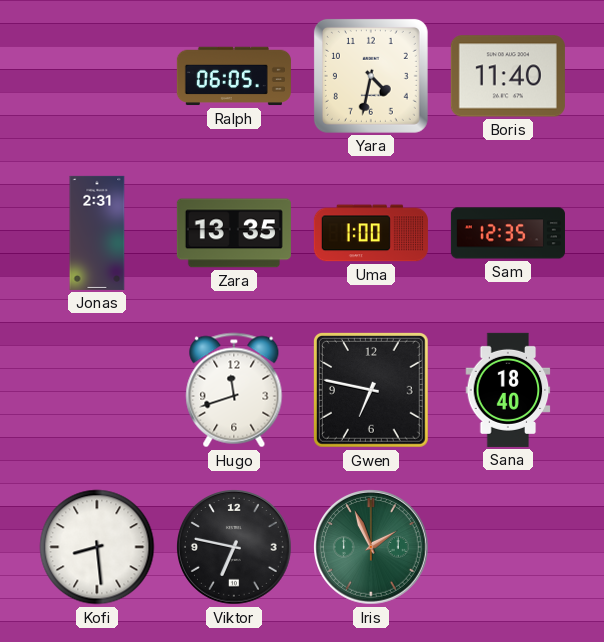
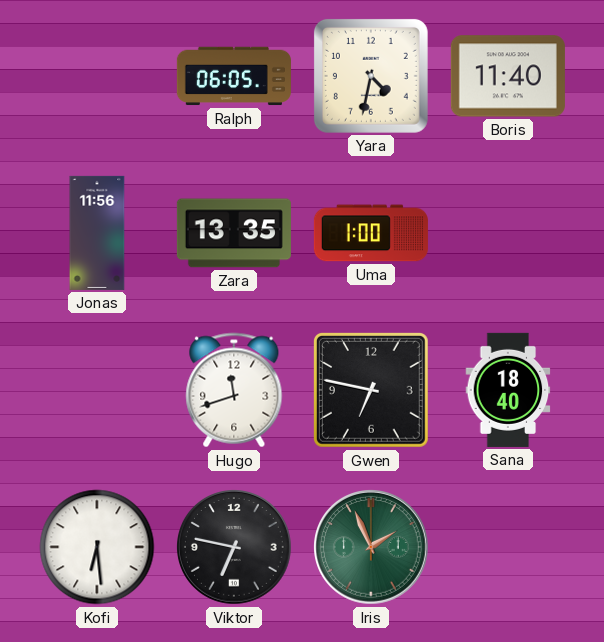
Jonas: 2:31 -> 11:56
Sam: 12:35 -> none
Kofi: 8:29 -> 6:29
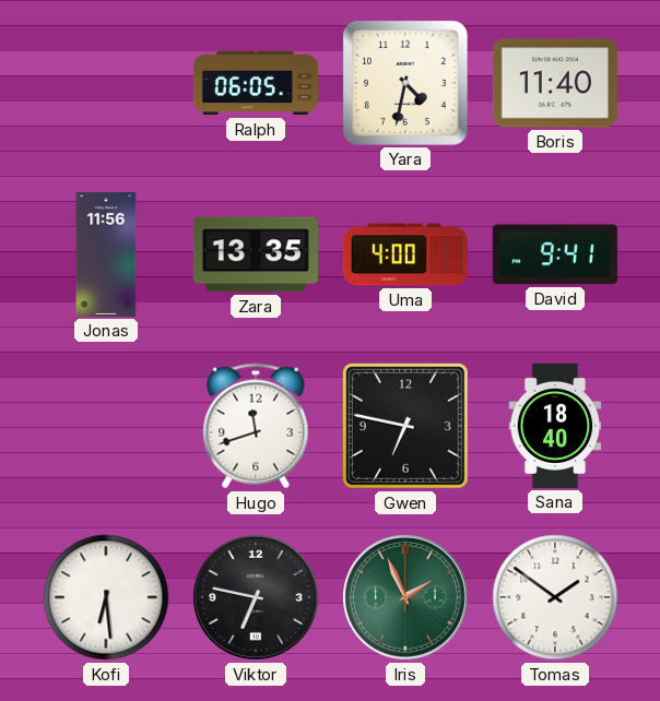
Uma: 1:00 -> 4:00
David: none -> 9:41
Tomas: none -> 1:51
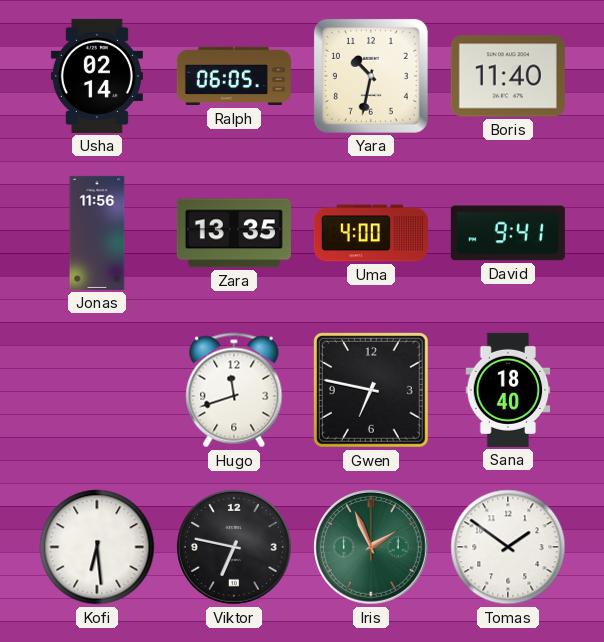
Usha: none -> 02:14
Yara: 4:32 -> 10:32
